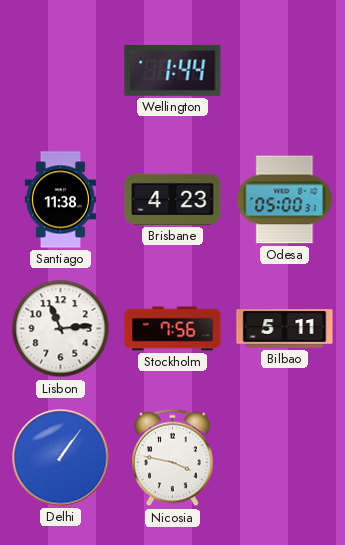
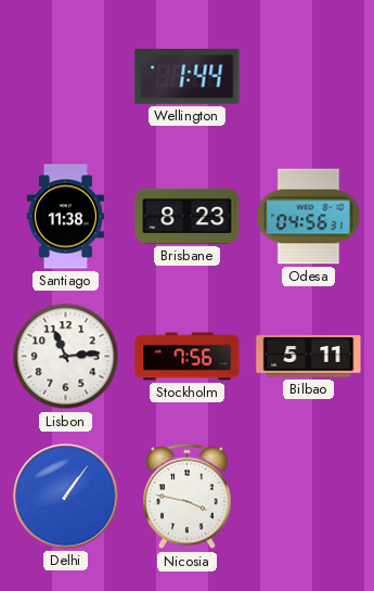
Brisbane: 4:23 -> 8:23
Odesa: 05:00 -> 04:56
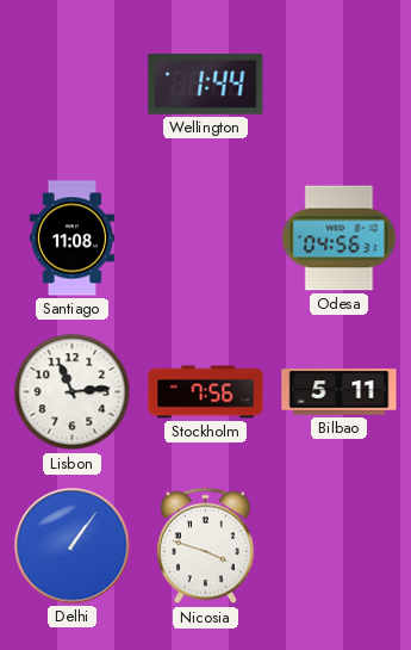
Santiago: 11:38 -> 11:08
Brisbane: 8:23 -> none
Nicosia: 3:47 -> 3:48
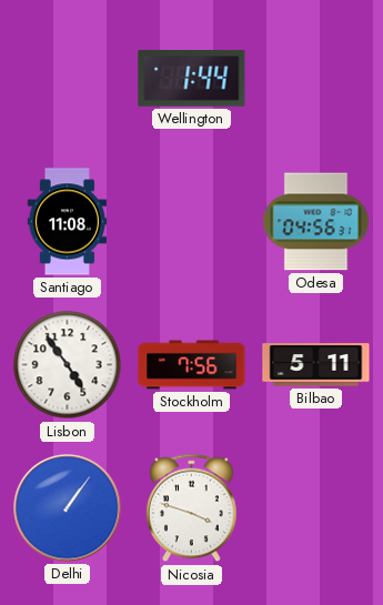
Lisbon: 11:14 -> 4:54
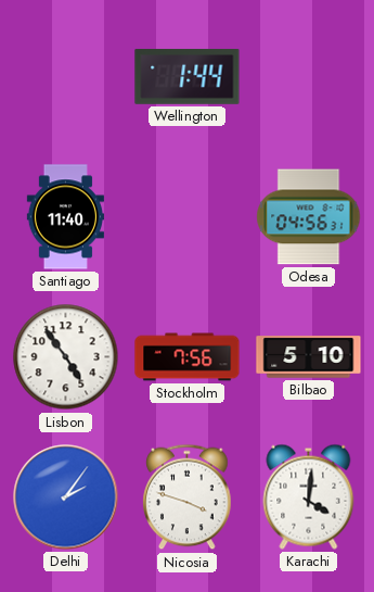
Santiago: 11:08 -> 11:40
Bilbao: 5:11 -> 5:10
Delhi: 1:06 -> 2:06
Karachi: none -> 4:01
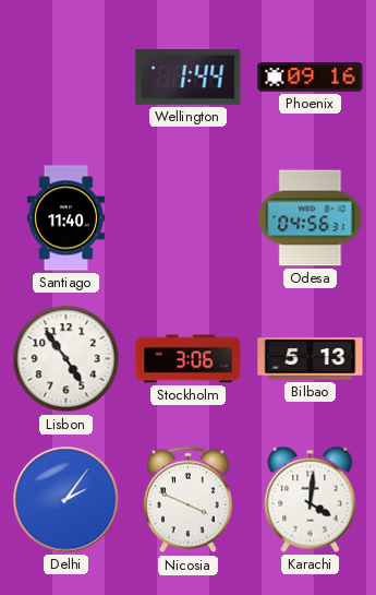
Phoenix: none -> 09:16
Stockholm: 7:56 -> 3:06
Bilbao: 5:10 -> 5:13
Nicosia: 3:48 -> 3:49
